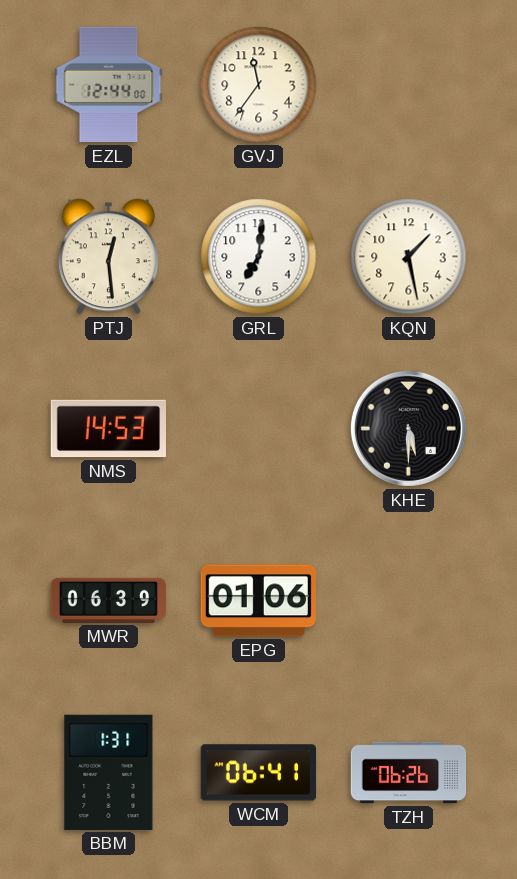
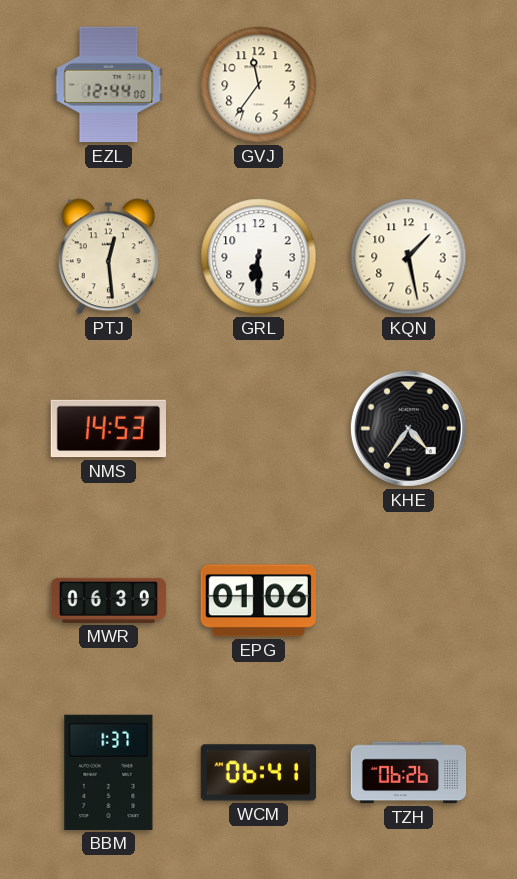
GRL: 7:01 -> 6:30
KHE: 5:30 -> 4:36
BBM: 1:31 -> 1:37
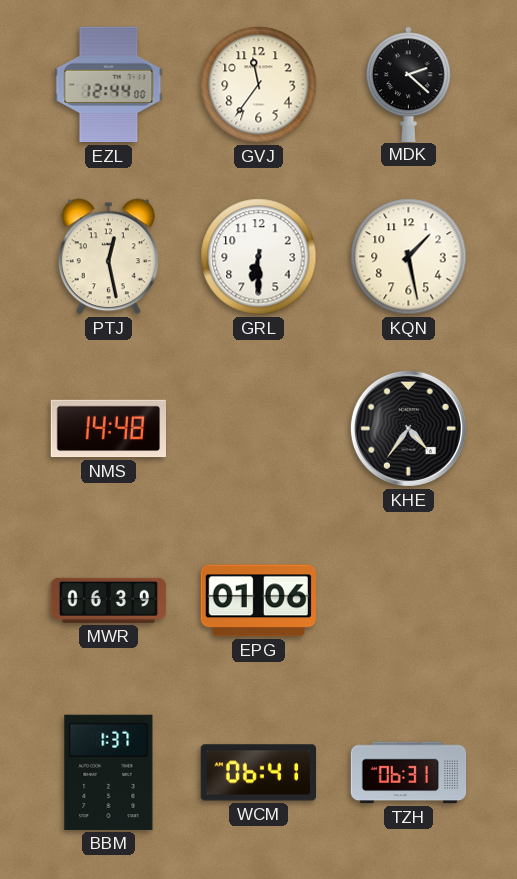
MDK: none -> 2:22
PTJ: 12:29 -> 12:28
NMS: 14:53 -> 14:48
TZH: 06:26 -> 06:31
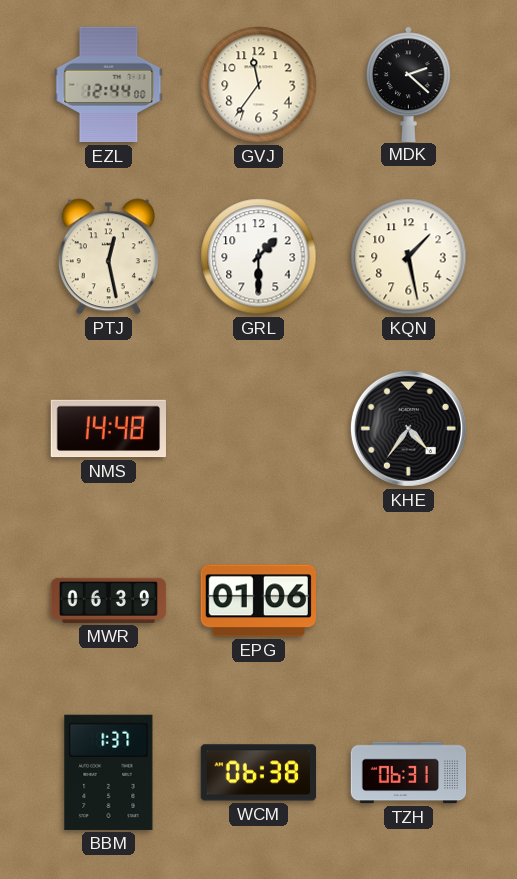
GRL: 6:30 -> 1:30
WCM: 06:41 -> 06:38
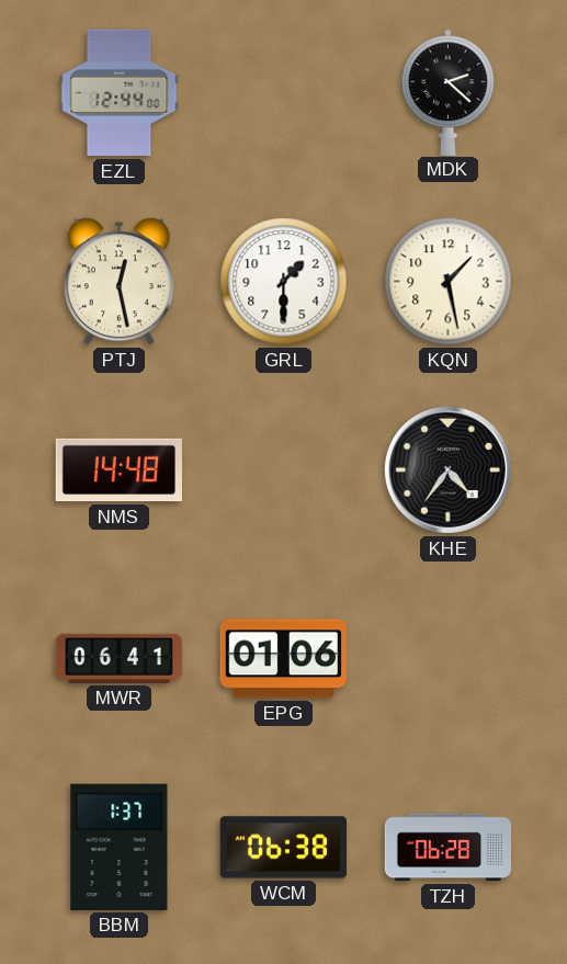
GVJ: 11:36 -> none
MWR: 06:39 -> 06:41
TZH: 06:31 -> 06:28
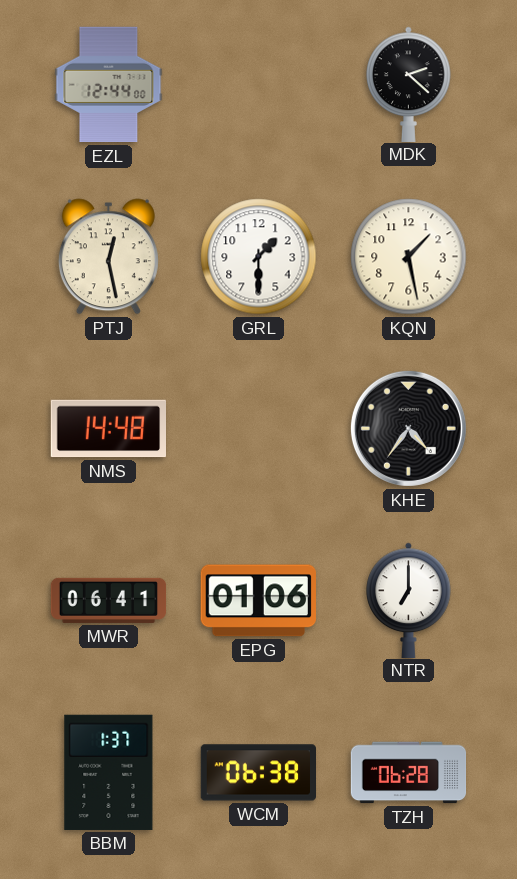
NTR: none -> 7:00
